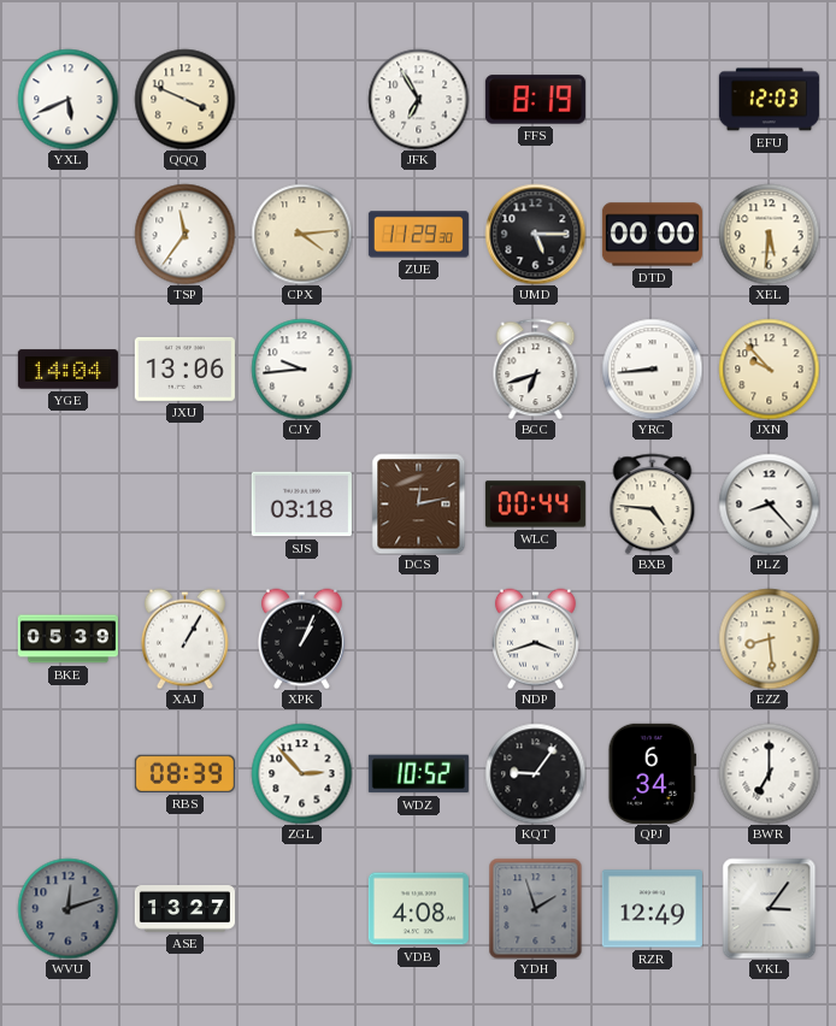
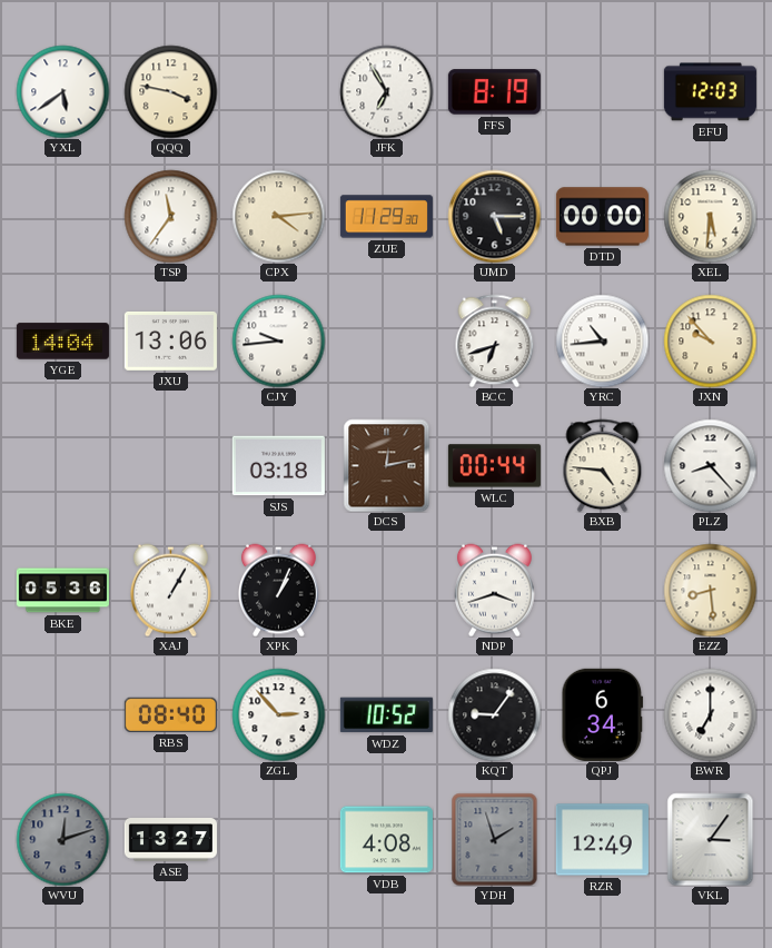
YXL: 5:41 -> 5:39
QQQ: 3:49 -> 3:47
YRC: 8:44 -> 10:44
BKE: 05:39 -> 05:36
RBS: 08:39 -> 08:40
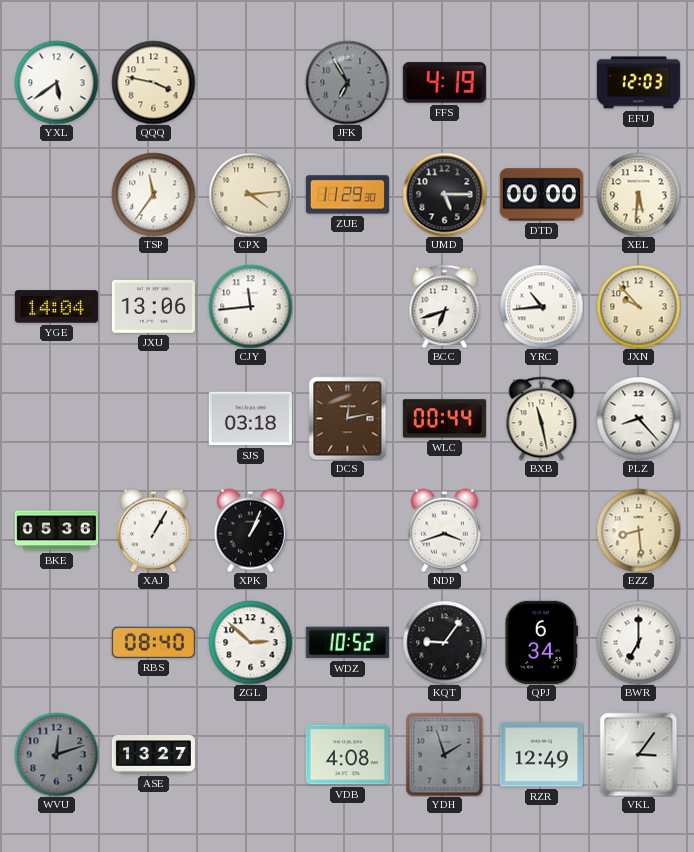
JFK dial: white -> grey
FFS: 8:19 -> 4:19
CJY: 9:44 -> 11:44
BXB: 4:46 -> 11:28
ZGL: 2:53 -> 2:52
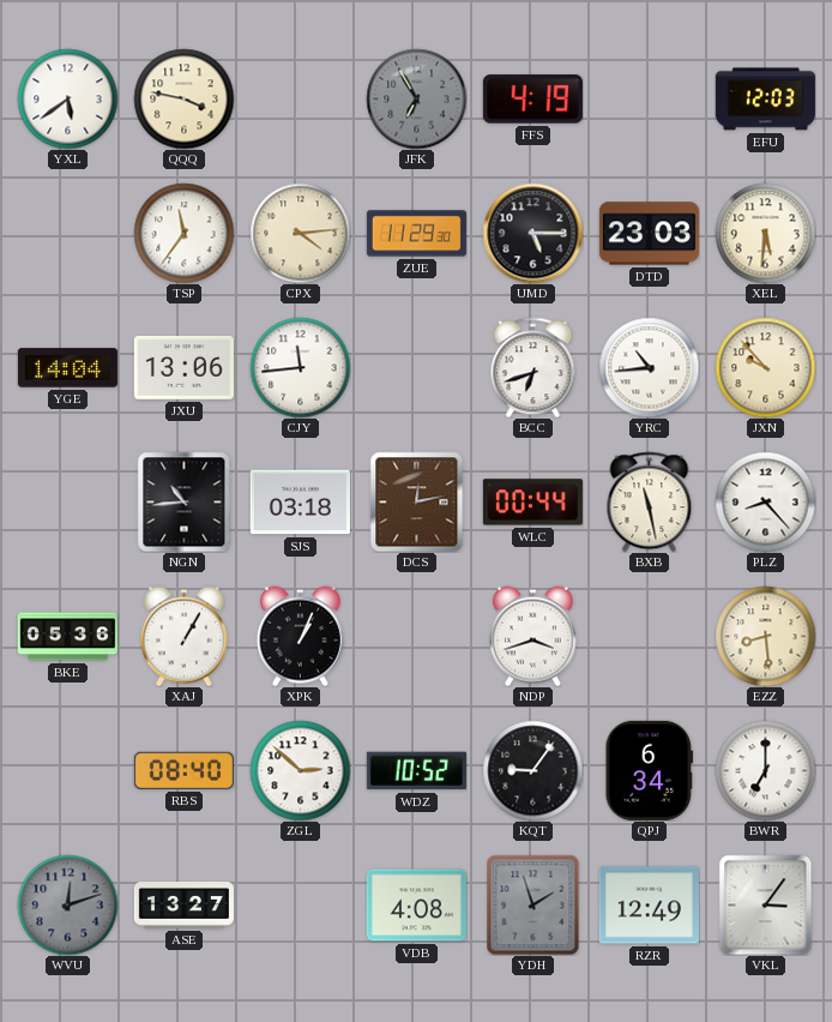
DTD: 00:00 -> 23:03
NGN: none -> 10:44
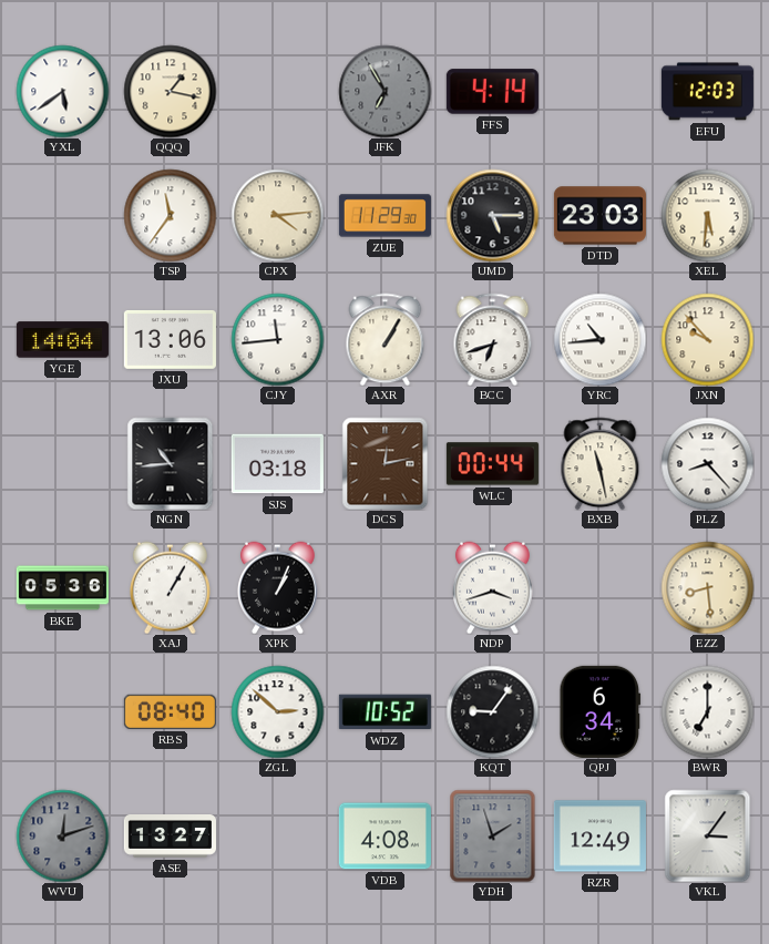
QQQ: 3:47 -> 1:17
FFS: 4:19 -> 4:14
AXR: none -> 1:05
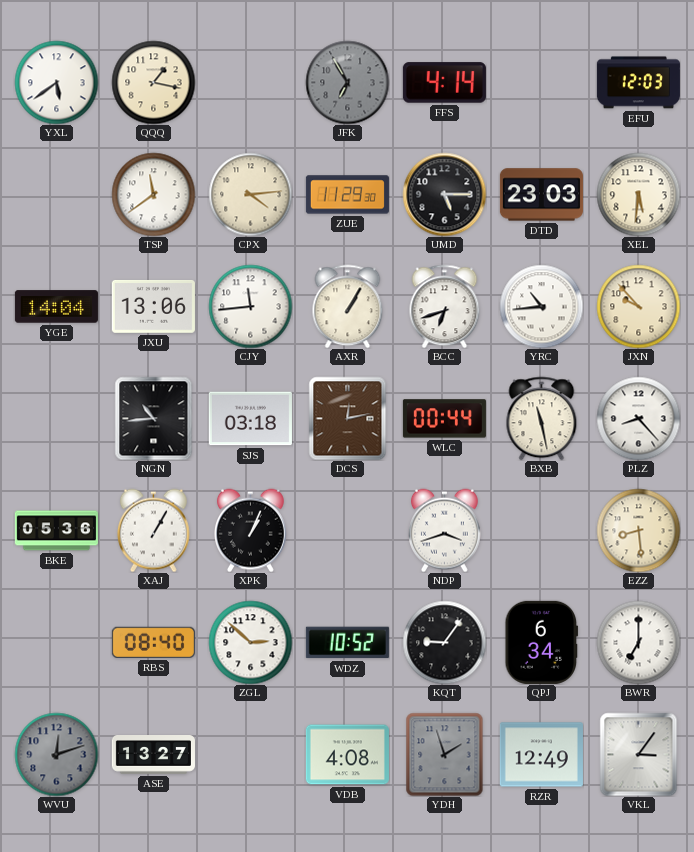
TSP: 11:36 -> 11:39
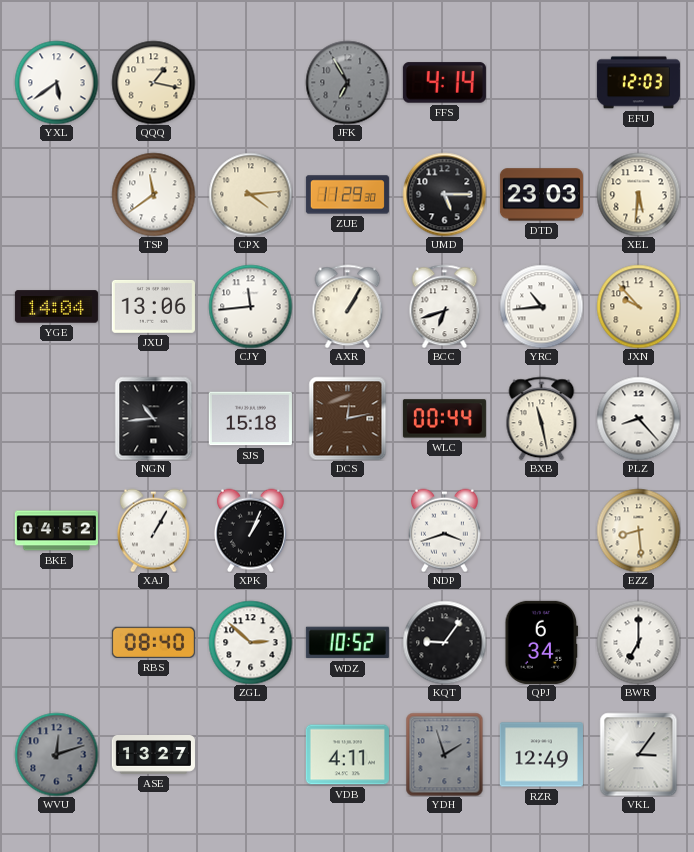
SJS: 03:18 -> 15:18
BKE: 05:36 -> 04:52
VDB: 4:08 -> 4:11
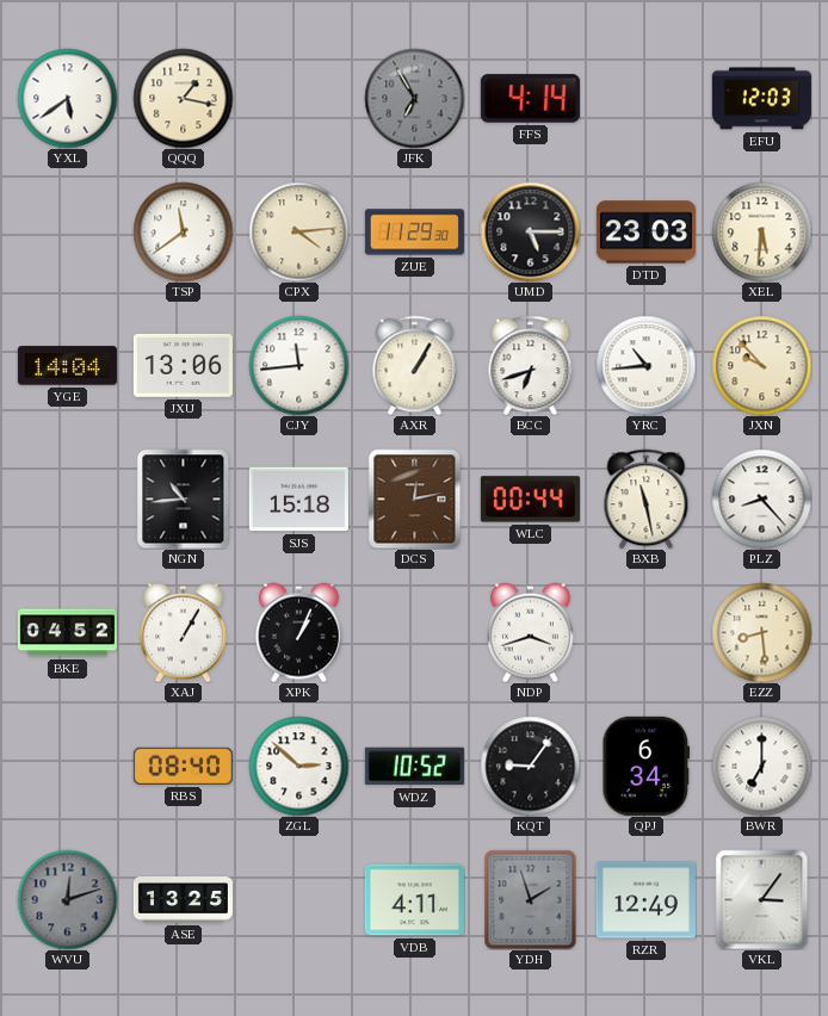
ASE: 13:27 -> 13:25
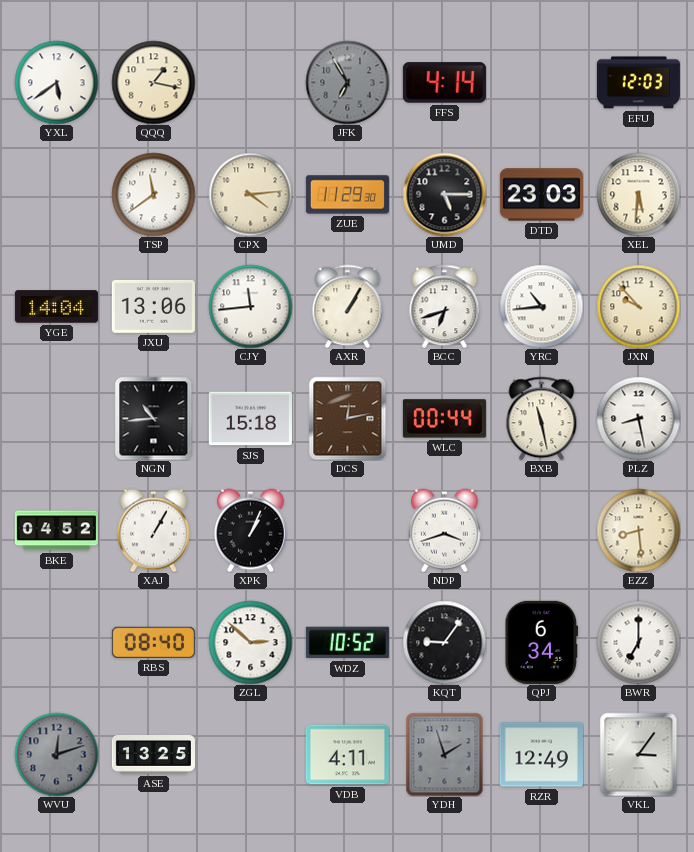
PLZ: 8:23 -> 8:28
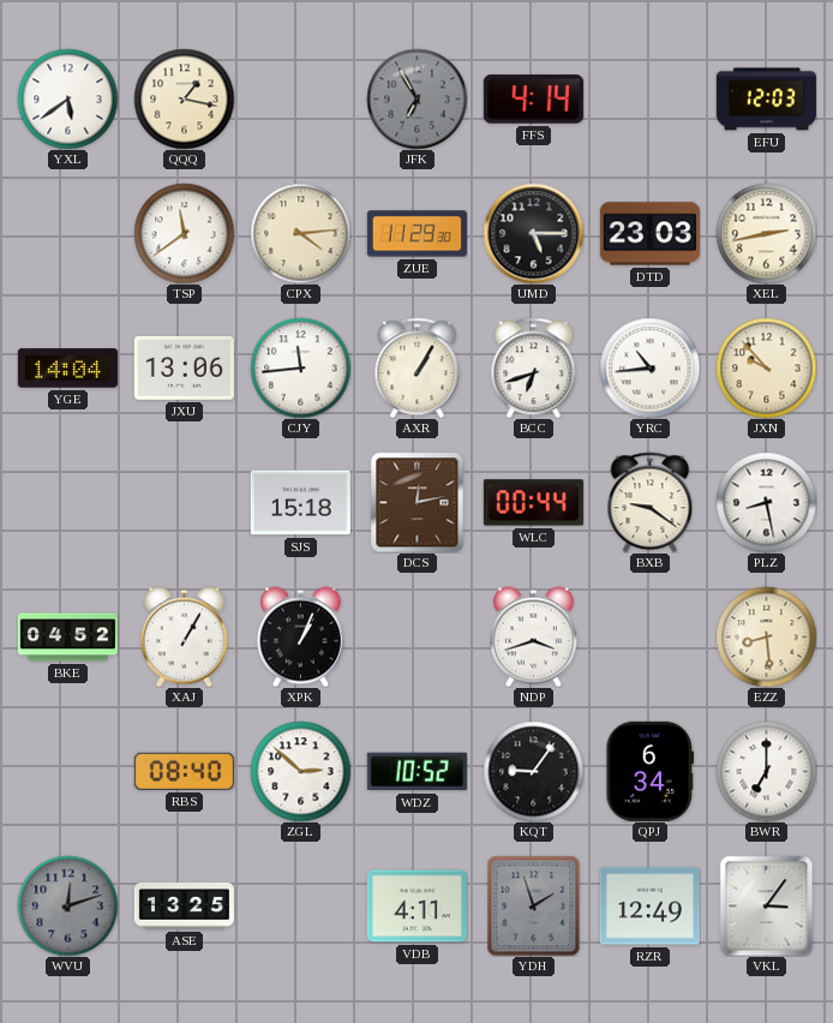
XEL: 5:31 -> 2:43
NGN: 10:44 -> none
BXB: 11:28 -> 9:21
